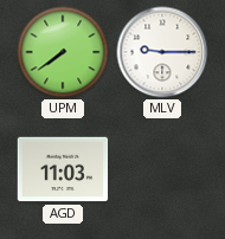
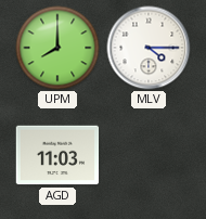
UPM: 7:39 -> 8:00
MLV: 9:15 -> 4:15
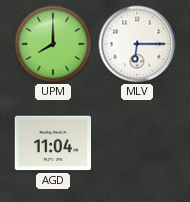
MLV: 4:15 -> 6:15
AGD: 11:03 -> 11:04
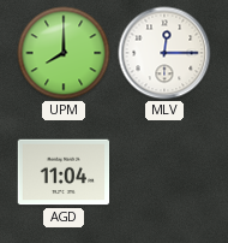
MLV: 6:15 -> 12:15
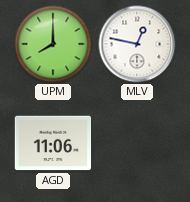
MLV: 12:15 -> 12:47
AGD: 11:04 -> 11:06
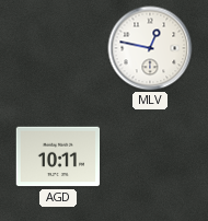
UPM: 8:00 -> none
AGD: 11:06 -> 10:11
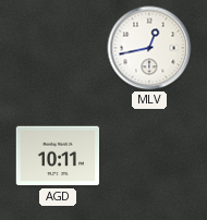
MLV: 12:47 -> 12:43
